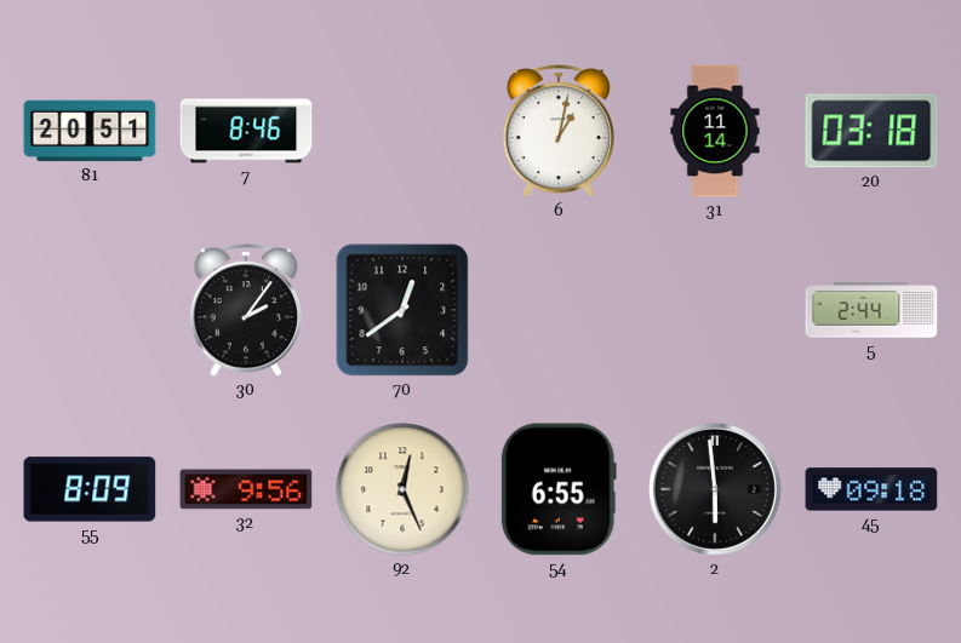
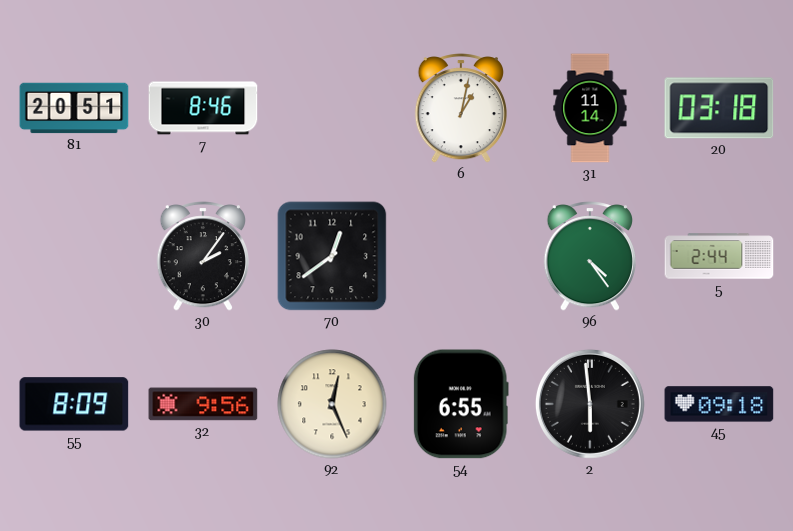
96: none -> 4:24
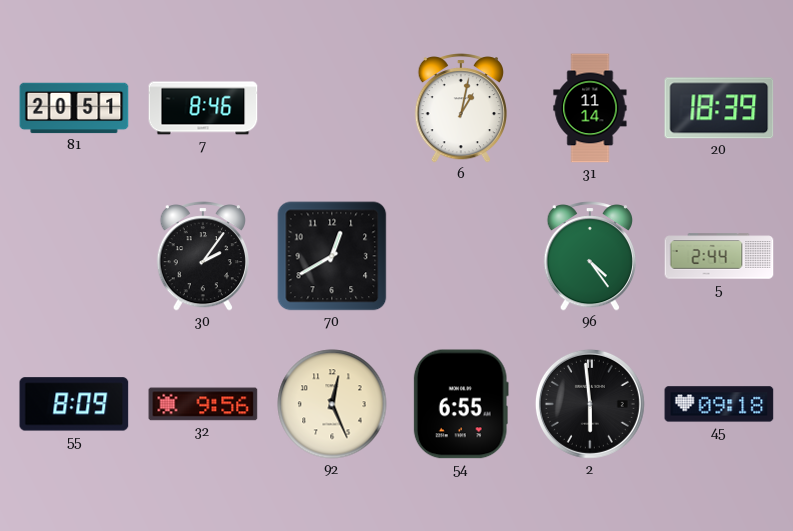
20: 03:18 -> 18:39
70: 12:39 -> 12:40
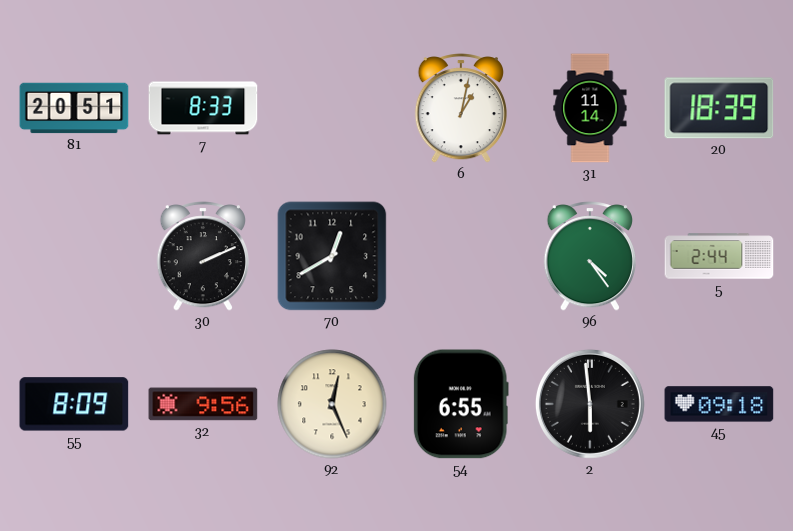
7: 8:46 -> 8:33
30: 2:06 -> 2:11
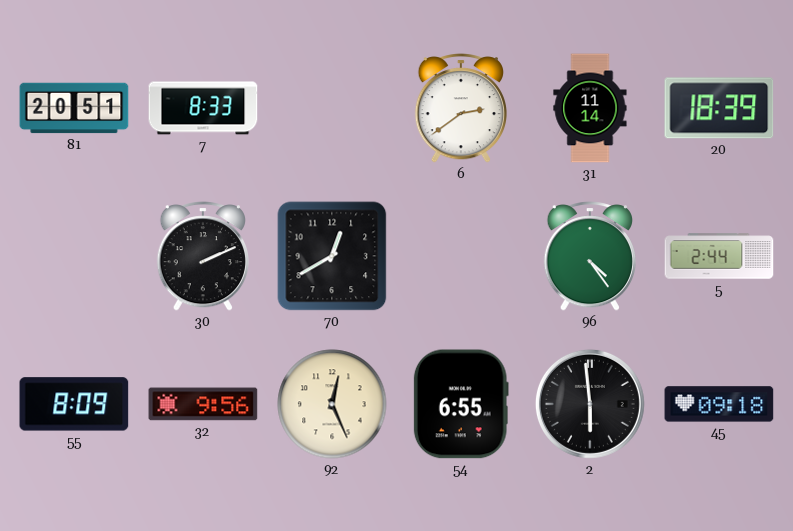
6: 1:02 -> 2:39
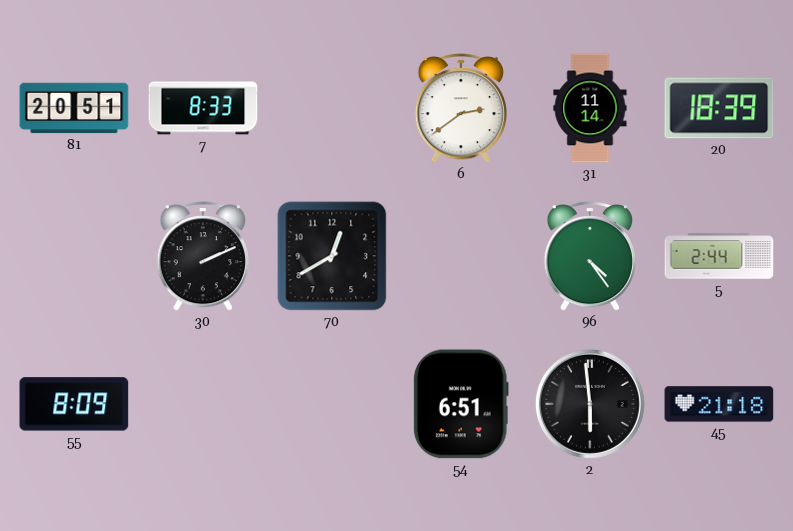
32: 9:56 -> none
92: 12:26 -> none
54: 6:55 -> 6:51
45: 09:18 -> 21:18
